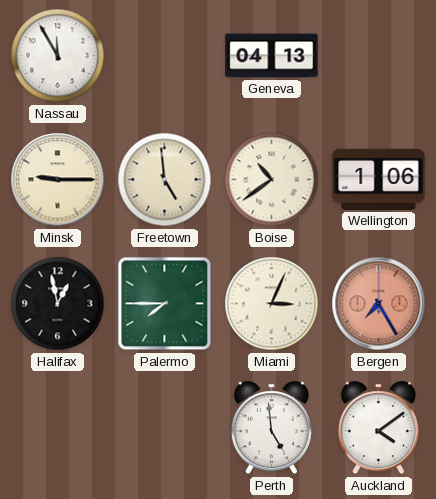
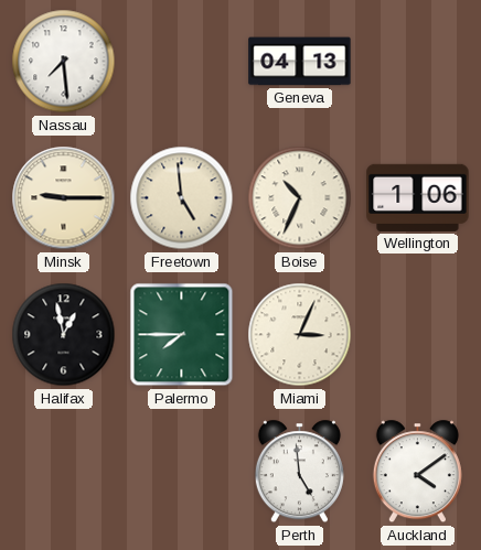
Nassau: 11:55 -> 7:29
Boise: 10:39 -> 10:34
Bergen: 7:25 -> none
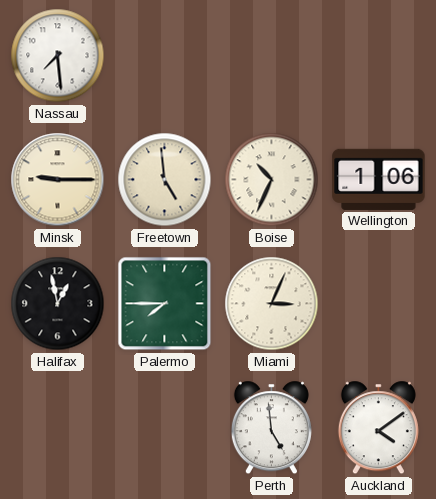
Geneva: 04:13 -> none
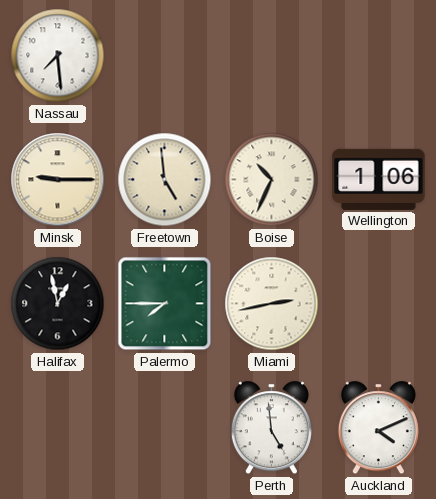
Miami: 3:04 -> 2:43
Auckland: 4:09 -> 4:11
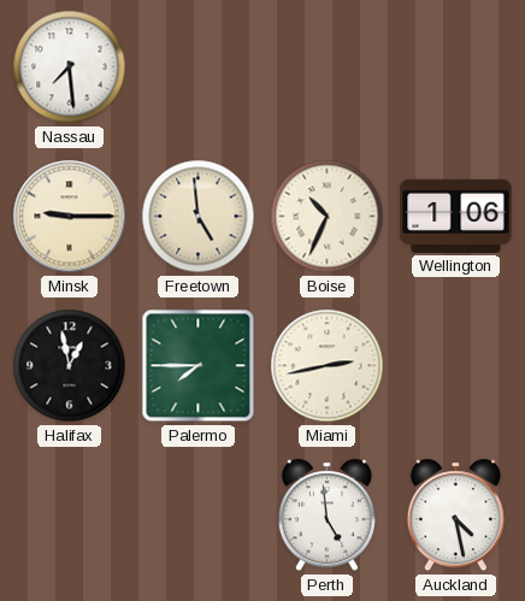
Auckland: 4:11 -> 4:28
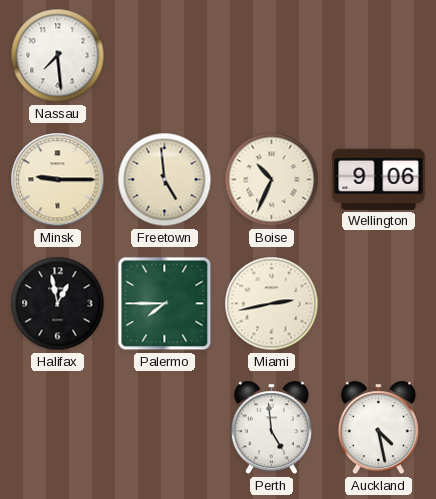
Wellington: 1:06 -> 9:06
